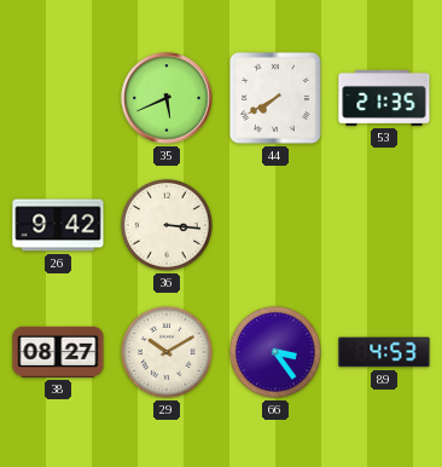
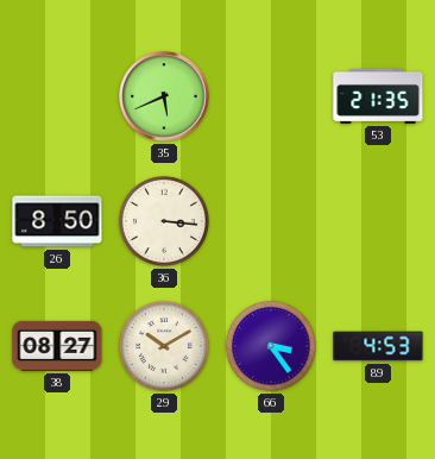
44: 7:40 -> none
26: 9:42 -> 8:50
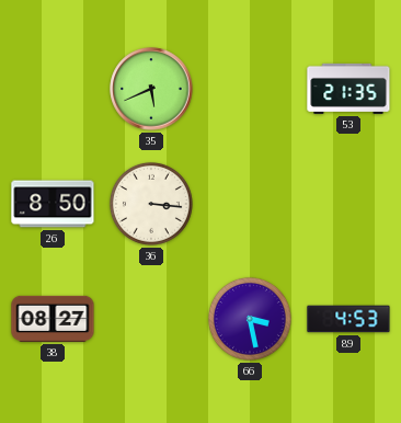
29: 10:10 -> none
66: 3:24 -> 3:28
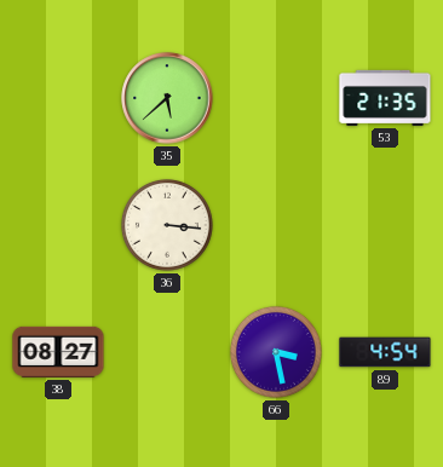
35: 5:41 -> 5:38
26: 8:50 -> none
89: 4:53 -> 4:54
